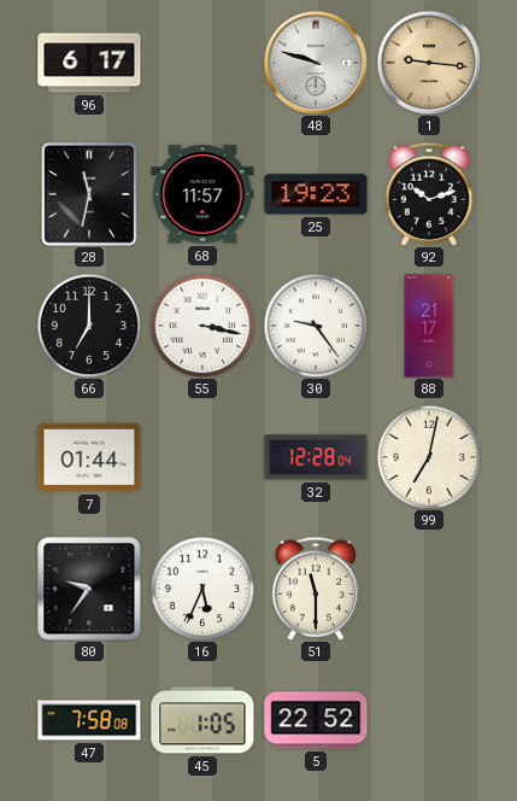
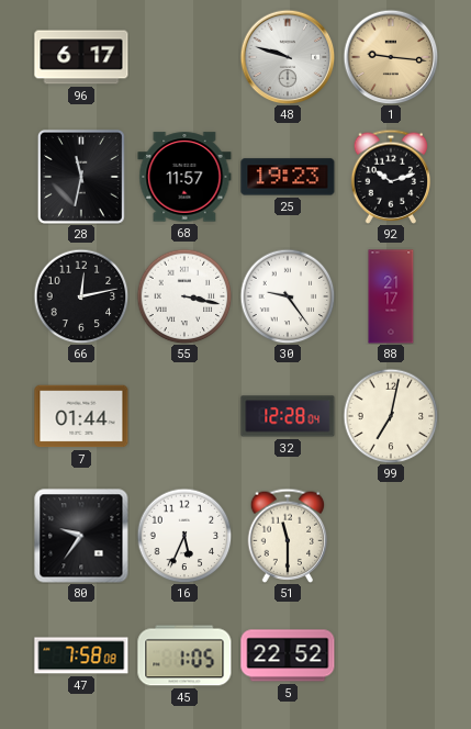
66: 7:00 -> 12:13
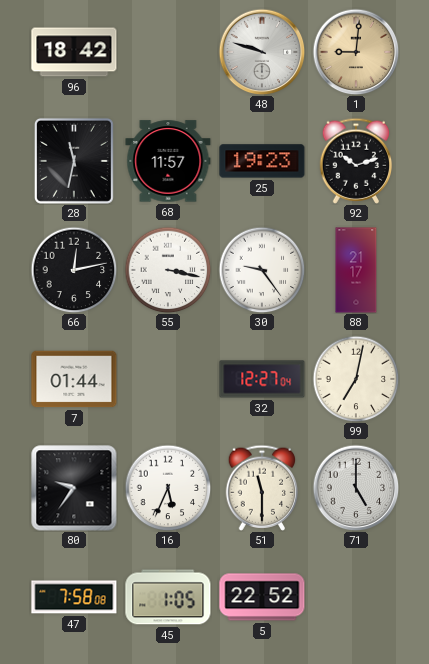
96: 6:17 -> 18:42
1: 9:16 -> 9:01
32: 12:28 -> 12:27
71: none -> 5:00
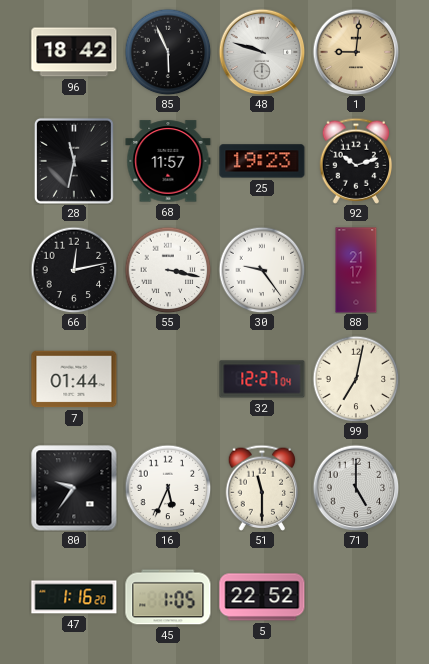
85: none -> 5:56
47: 7:58 -> 1:16
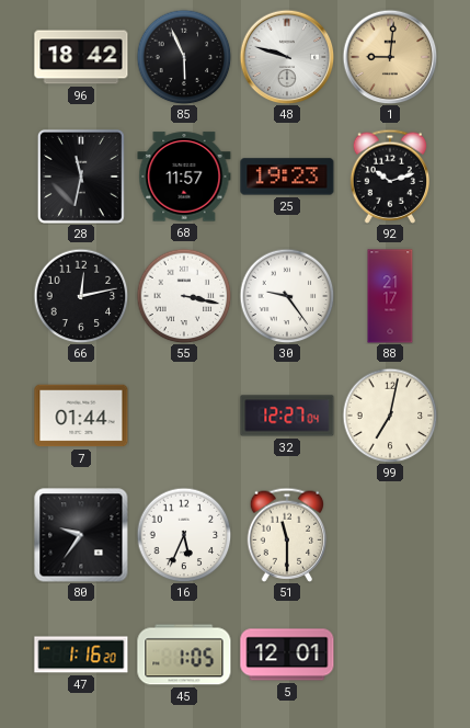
71: 5:00 -> none
5: 22:52 -> 12:01
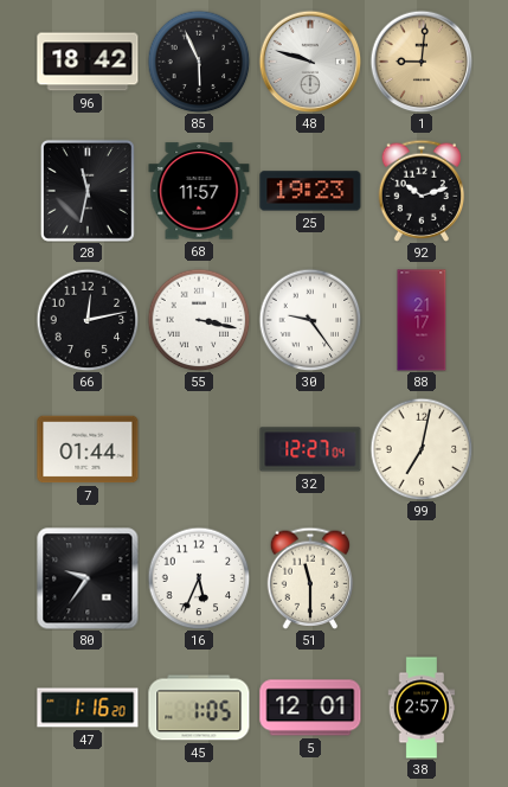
38: none -> 2:57
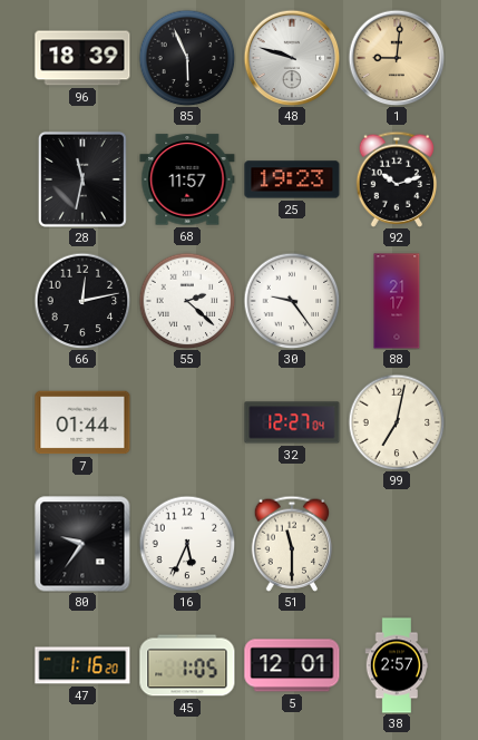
96: 18:42 -> 18:39
55: 3:17 -> 2:22
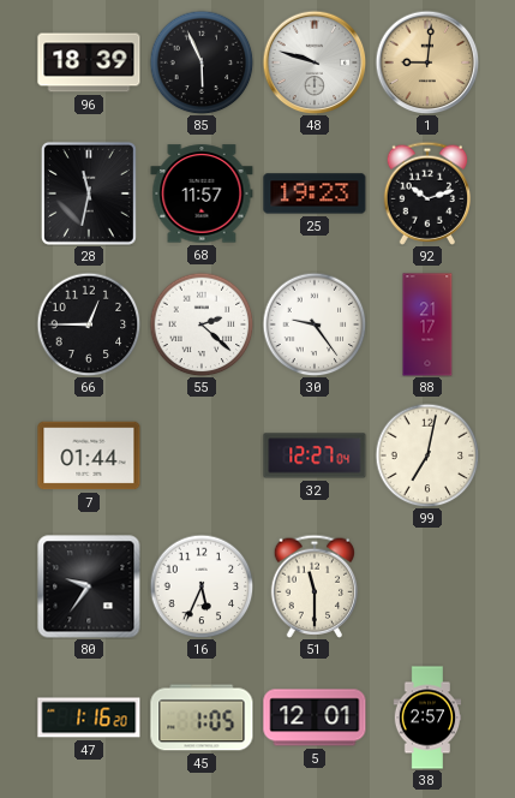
66: 12:13 -> 12:45
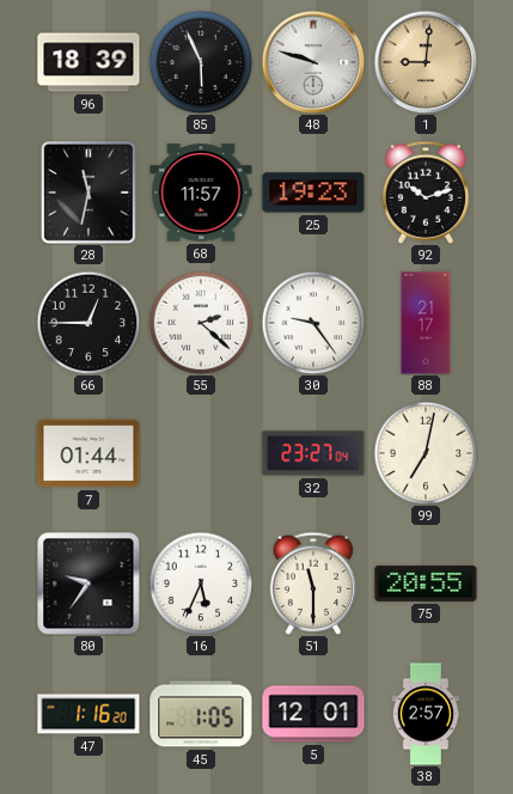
32: 12:27 -> 23:27
75: none -> 20:55
